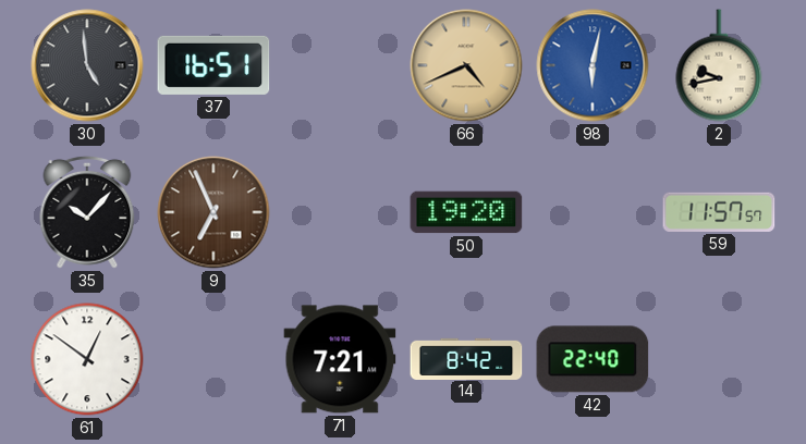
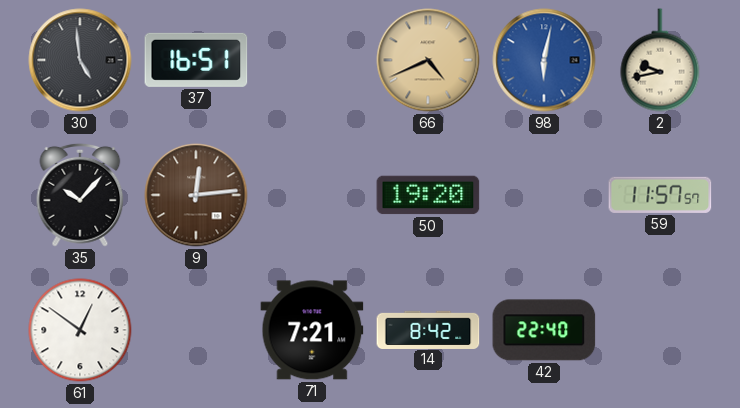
9: 6:56 -> 12:14
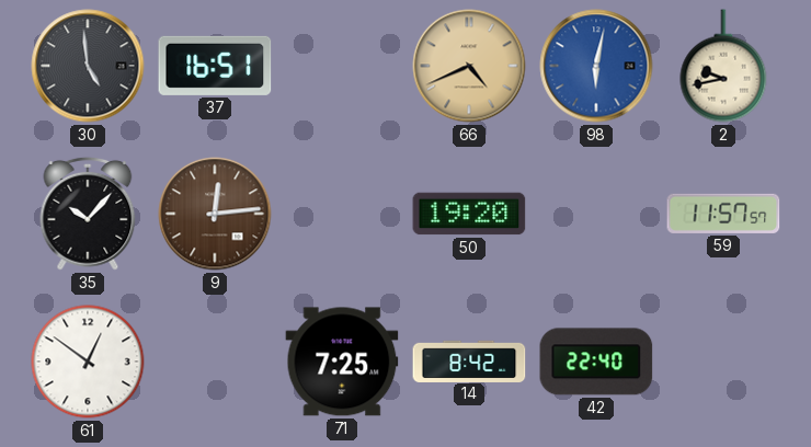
71: 7:21 -> 7:25
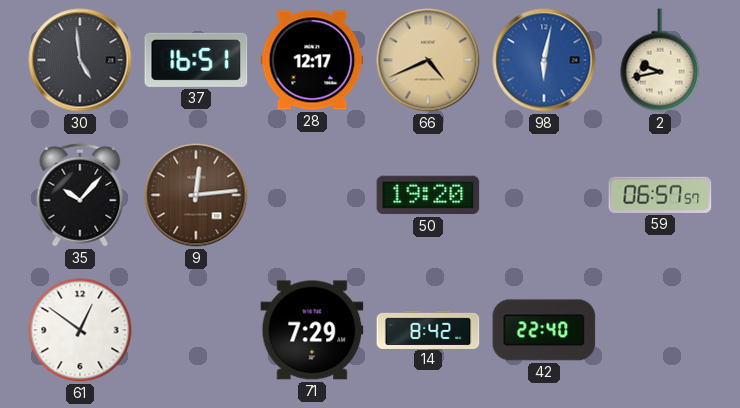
28: none -> 12:17
59: 11:57 -> 06:57
71: 7:25 -> 7:29
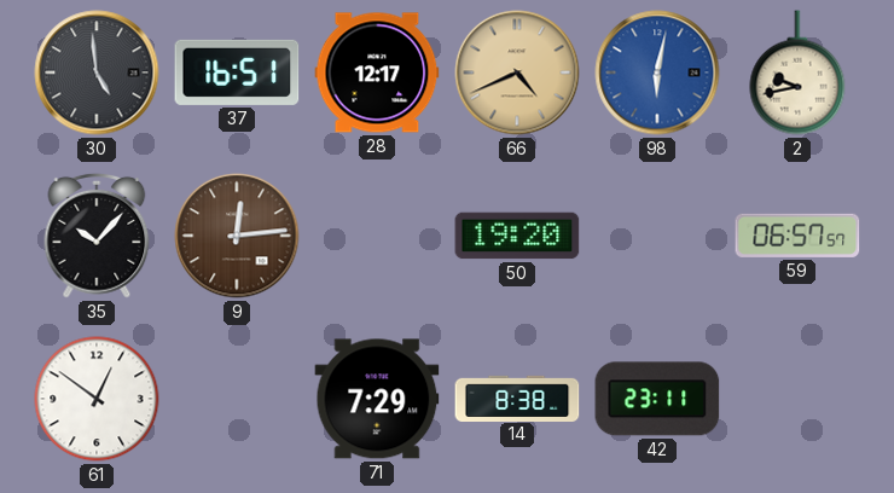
14: 8:42 -> 8:38
42: 22:40 -> 23:11
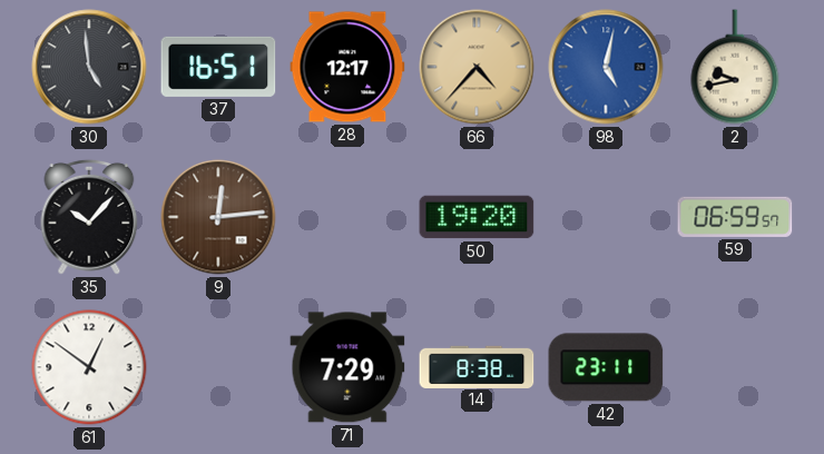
66: 4:41 -> 4:37
98: 6:02 -> 5:02
59: 06:57 -> 06:59
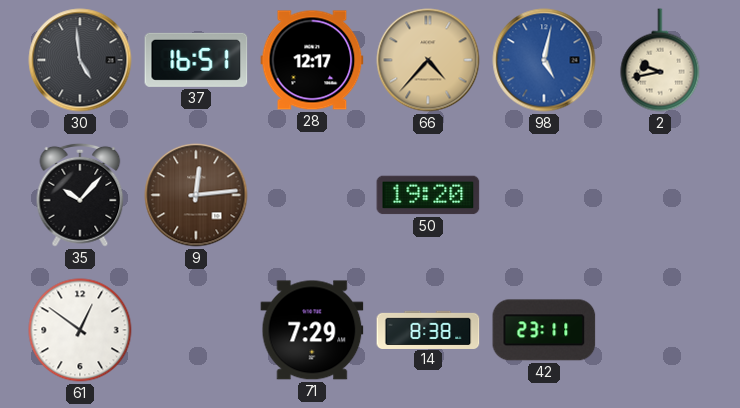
59: 06:59 -> none
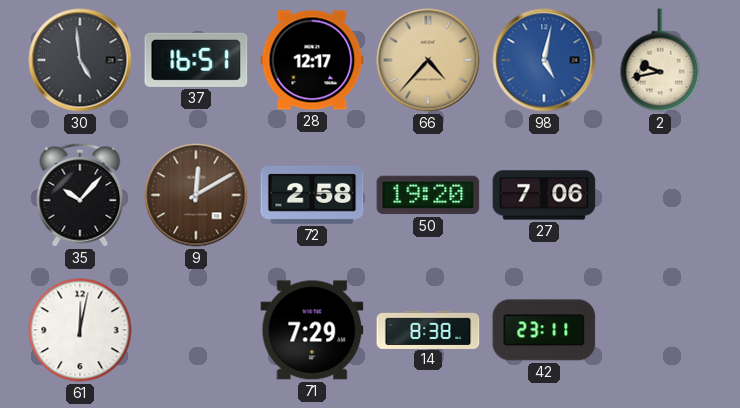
9: 12:14 -> 12:10
72: none -> 2:58
27: none -> 7:06
61: 12:51 -> 12:02
